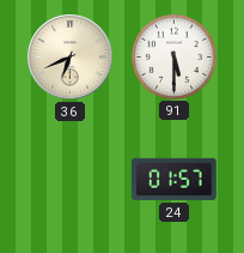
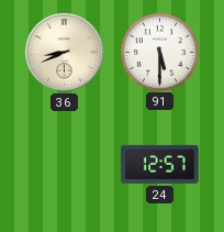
36: 6:41 -> 8:41
24: 01:57 -> 12:57
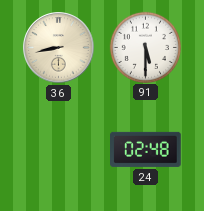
36: 8:41 -> 8:43
24: 12:57 -> 02:48
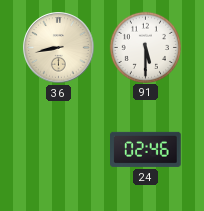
24: 02:48 -> 02:46
